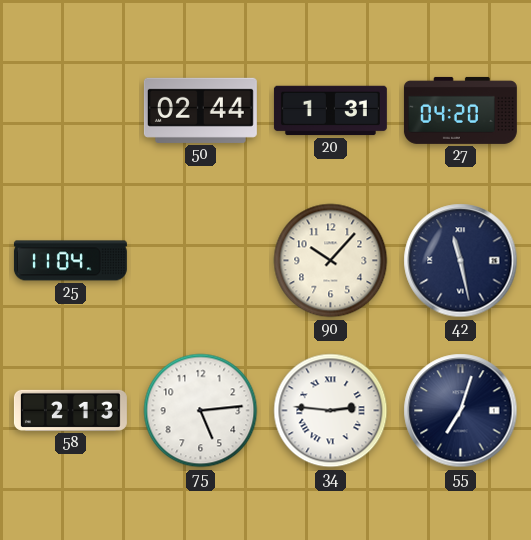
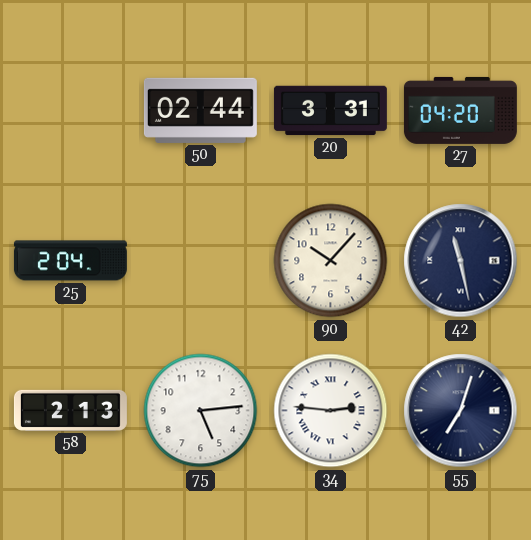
20: 1:31 -> 3:31
25: 11:04 -> 2:04
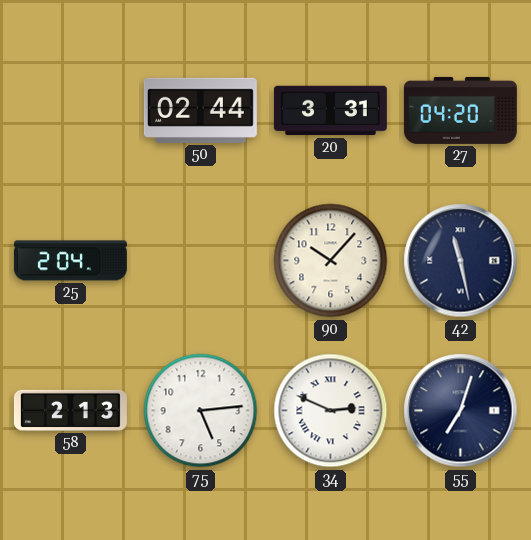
34: 2:46 -> 2:49
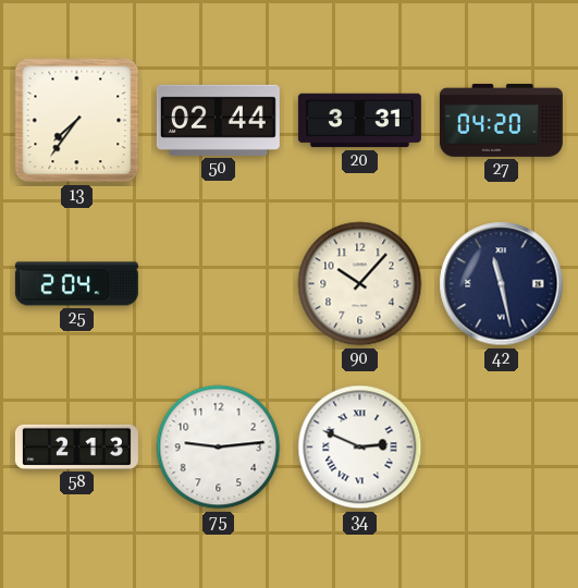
13: none -> 7:36
75: 5:14 -> 9:14
55: 7:03 -> none
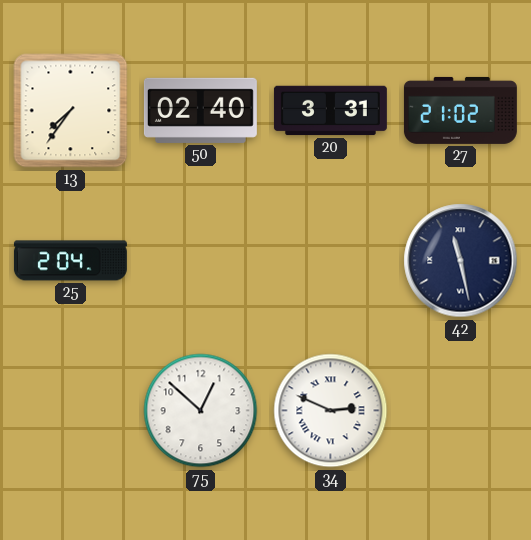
50: 02:44 -> 02:40
27: 04:20 -> 21:02
90: 10:07 -> none
58: 2:13 -> none
75: 9:14 -> 12:52
